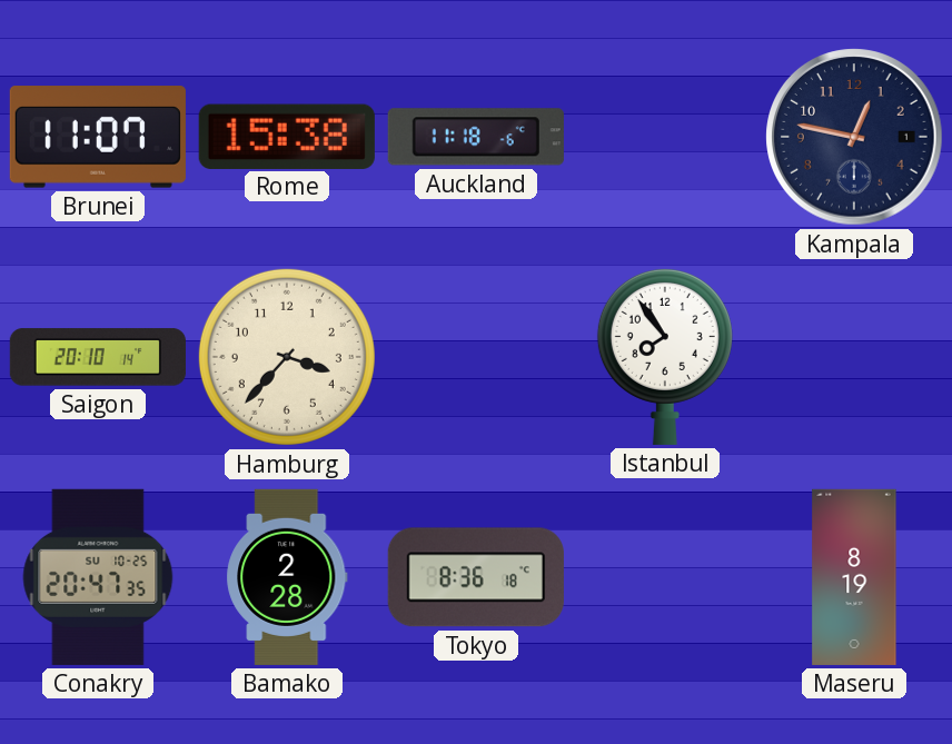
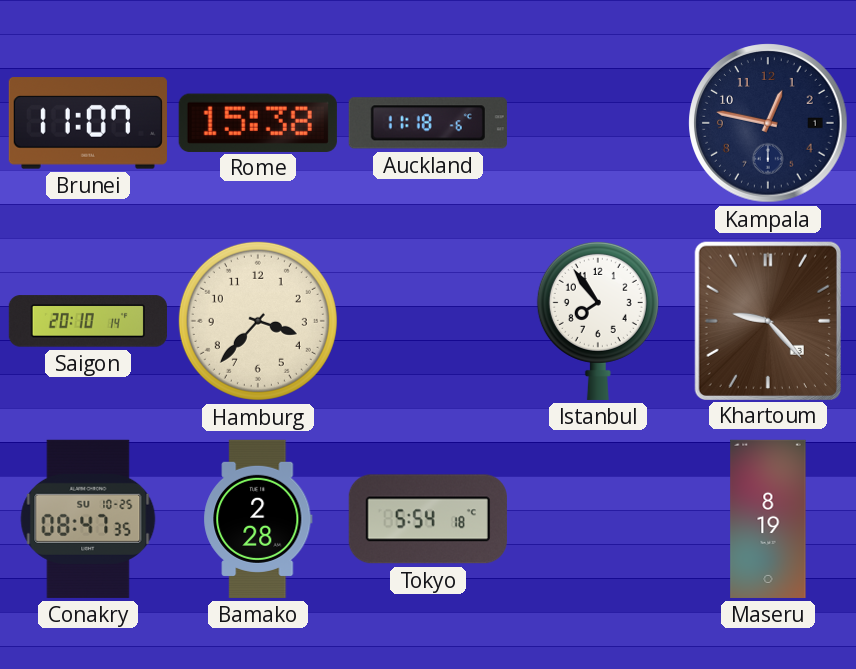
Khartoum: none -> 9:23
Conakry: 20:47 -> 08:47
Tokyo: 8:36 -> 5:54
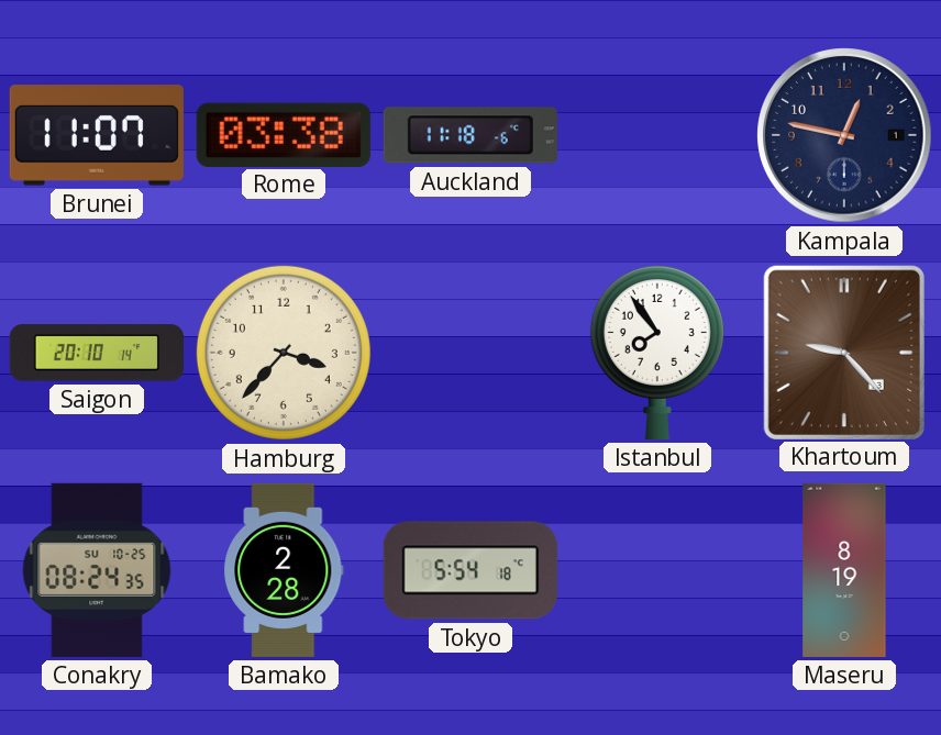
Rome: 15:38 -> 03:38
Conakry: 08:47 -> 08:24
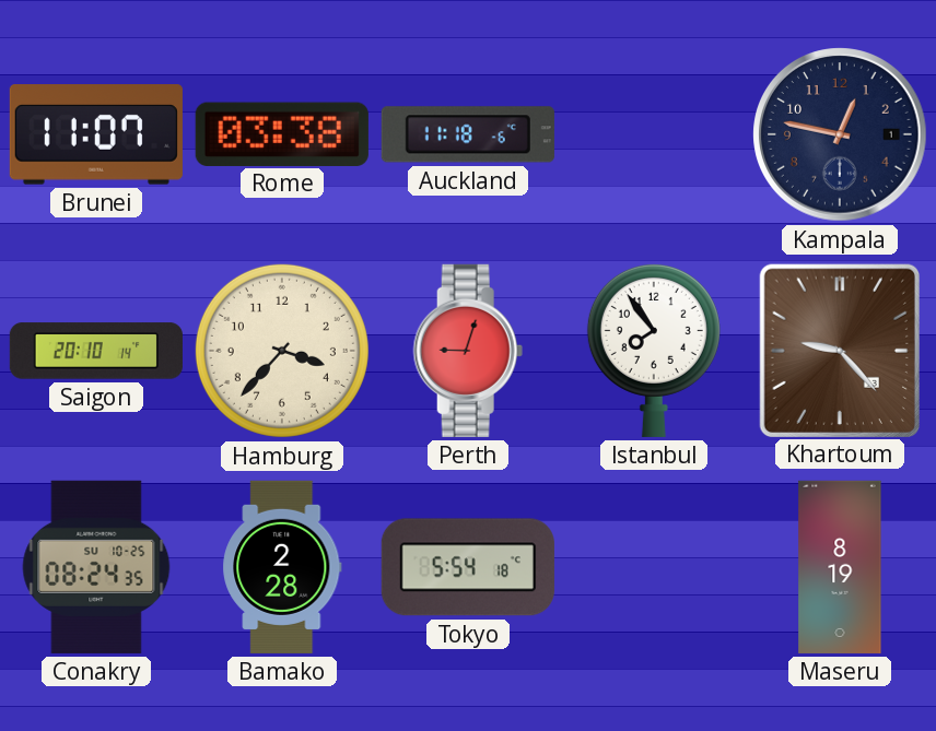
Perth: none -> 9:03
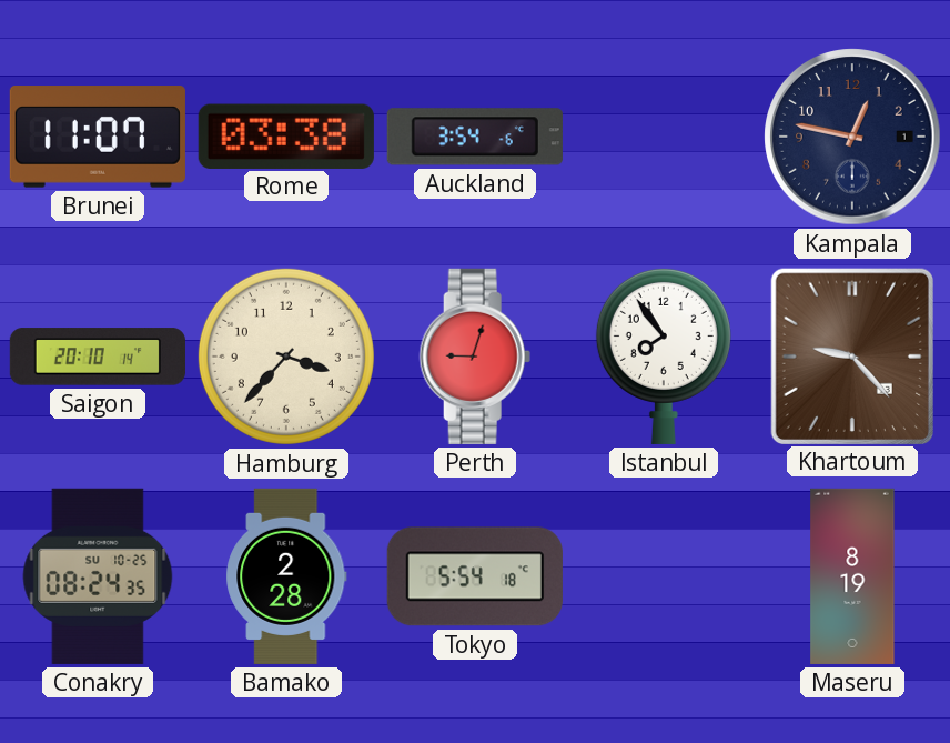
Auckland: 11:18 -> 3:54
